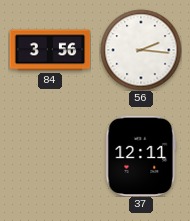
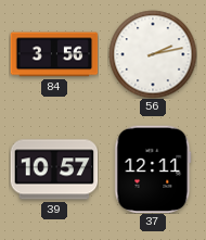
56: 2:16 -> 2:13
39: none -> 10:57
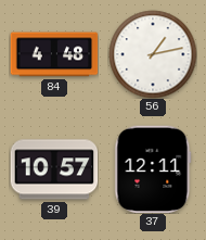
84: 3:56 -> 4:48
56: 2:13 -> 1:13
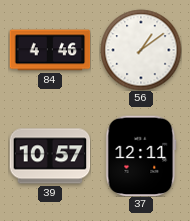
84: 4:48 -> 4:46
56: 1:13 -> 1:09
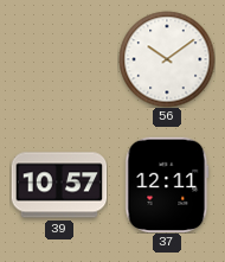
84: 4:46 -> none
56: 1:09 -> 10:09
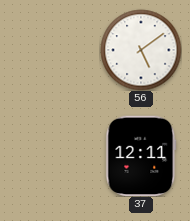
56: 10:09 -> 5:09
39: 10:57 -> none
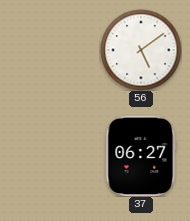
37: 12:11 -> 06:27
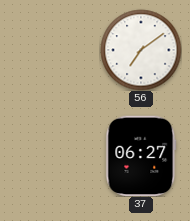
56: 5:09 -> 7:09
